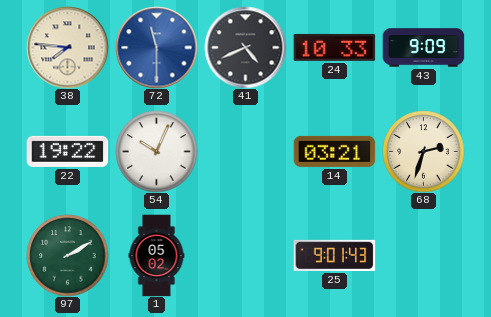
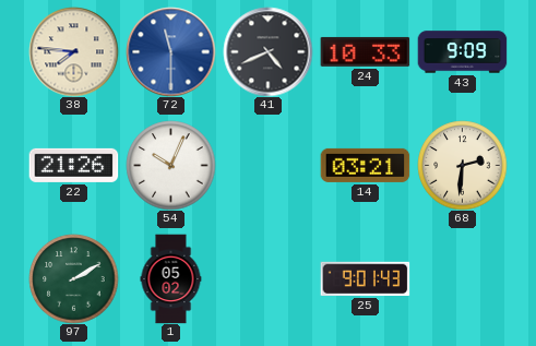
22: 19:22 -> 21:26
68: 2:33 -> 2:31
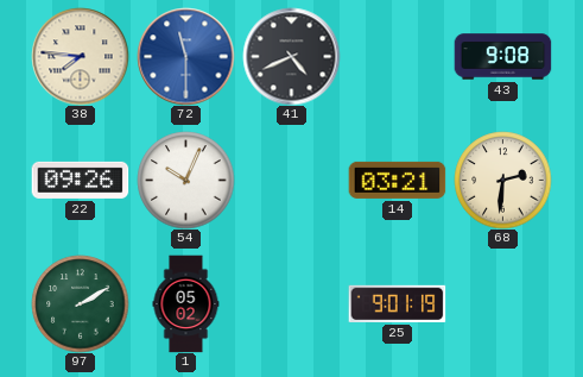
24: 10:33 -> none
43: 9:09 -> 9:08
22: 21:26 -> 09:26
25: 9:01:43 -> 9:01:19
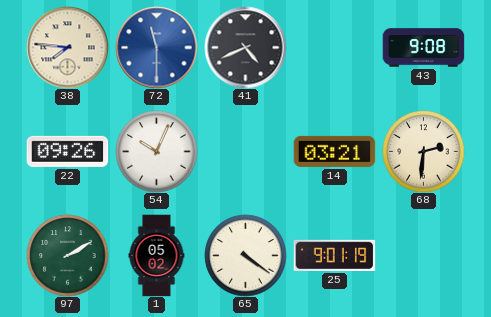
65: none -> 4:21
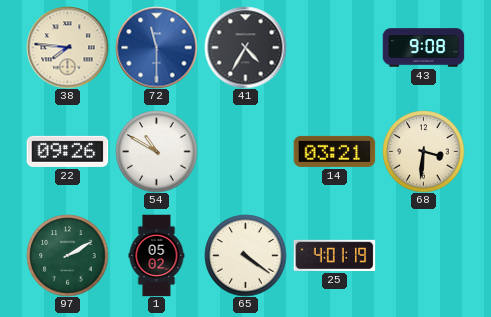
41: 4:41 -> 4:35
54: 10:04 -> 10:50
68: 2:31 -> 3:31
25: 9:01 -> 4:01
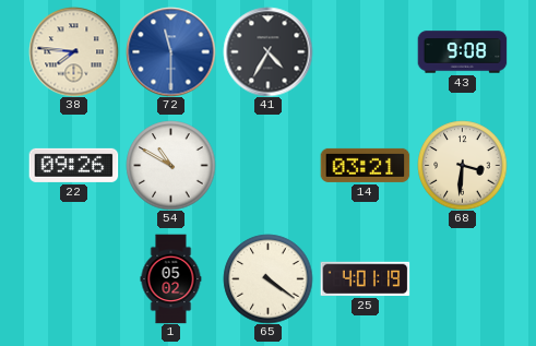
97: 2:10 -> none
